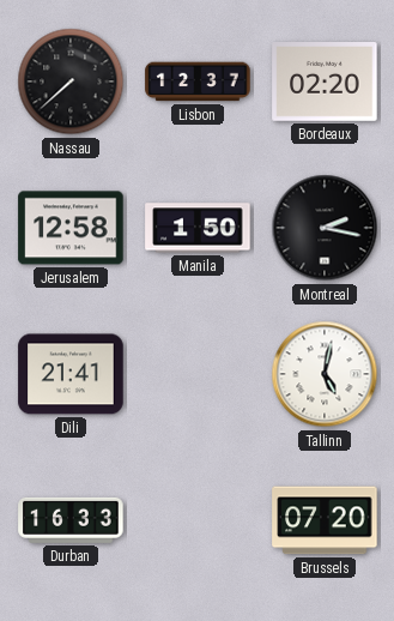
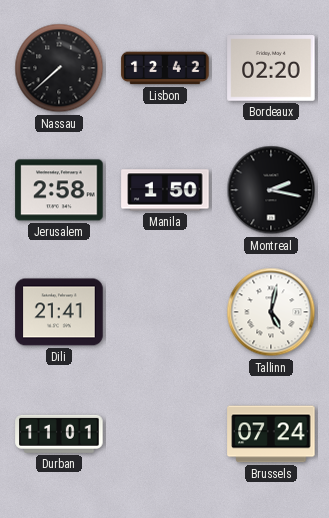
Lisbon: 12:37 -> 12:42
Jerusalem: 12:58 -> 2:58
Durban: 16:33 -> 11:01
Brussels: 07:20 -> 07:24
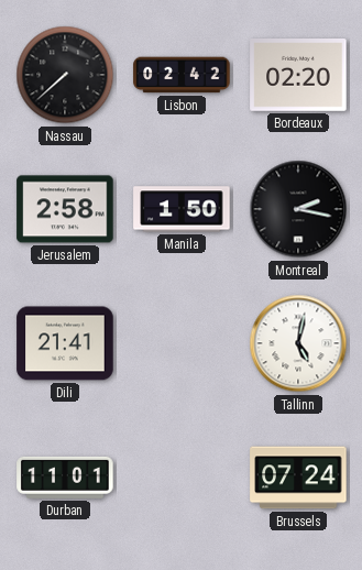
Lisbon: 12:42 -> 02:42
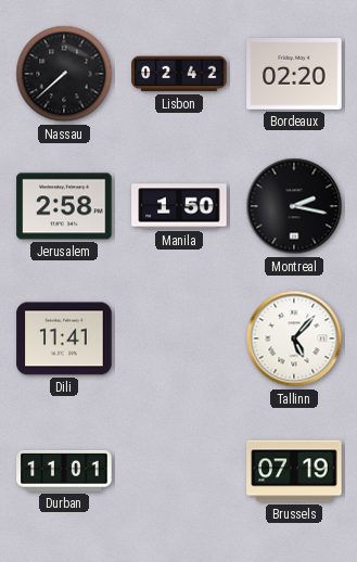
Dili: 21:41 -> 11:41
Tallinn: 5:02 -> 5:07
Brussels: 07:24 -> 07:19
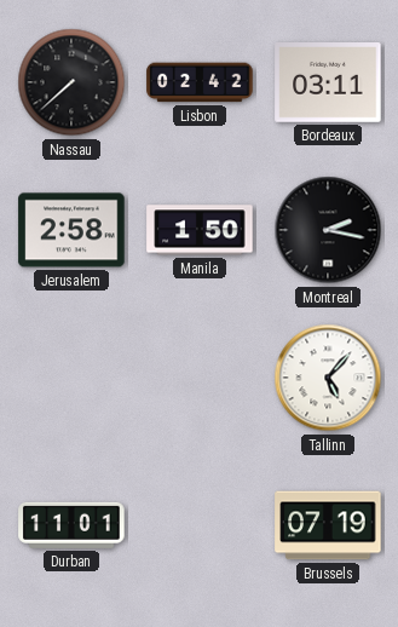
Bordeaux: 02:20 -> 03:11
Dili: 11:41 -> none
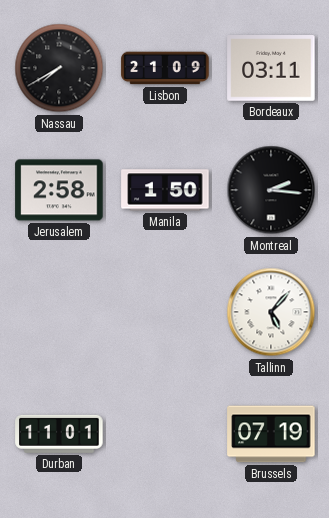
Nassau: 7:38 -> 7:40
Lisbon: 02:42 -> 21:09
Montreal: 2:17 -> 2:16
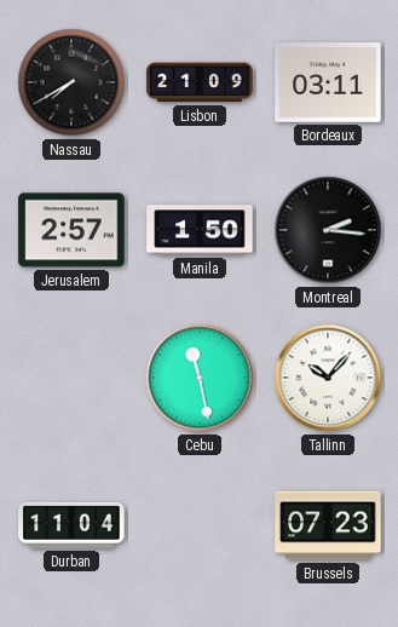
Jerusalem: 2:58 -> 2:57
Cebu: none -> 11:28
Tallinn: 5:07 -> 10:07
Durban: 11:01 -> 11:04
Brussels: 07:19 -> 07:23
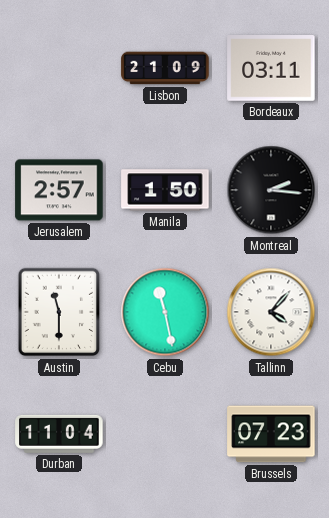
Nassau: 7:40 -> none
Austin: none -> 11:30
Tallinn: 10:07 -> 4:07
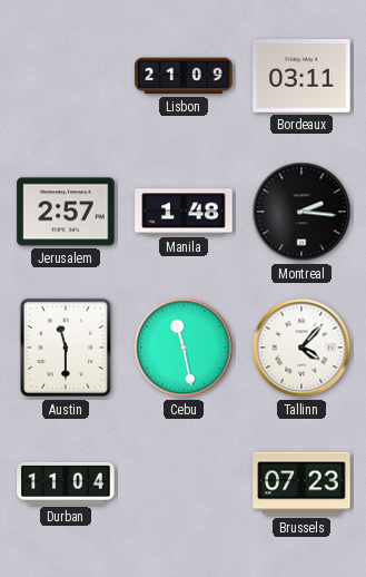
Manila: 1:50 -> 1:48
